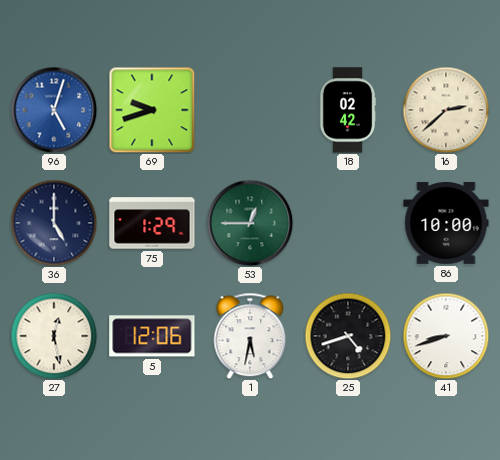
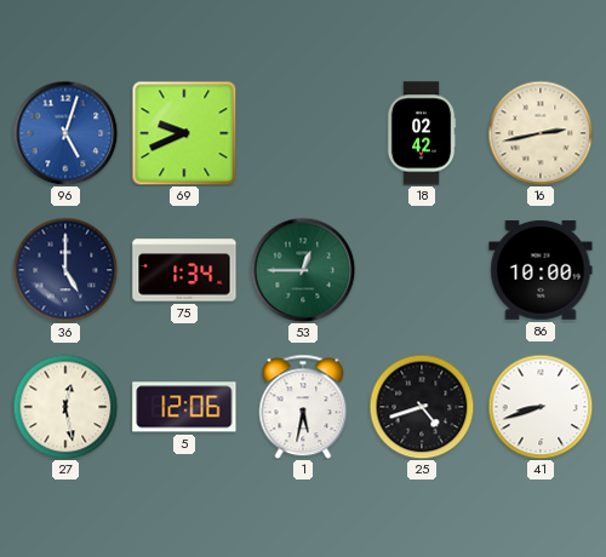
69: 9:42 -> 9:41
16: 2:38 -> 2:43
75: 1:29 -> 1:34
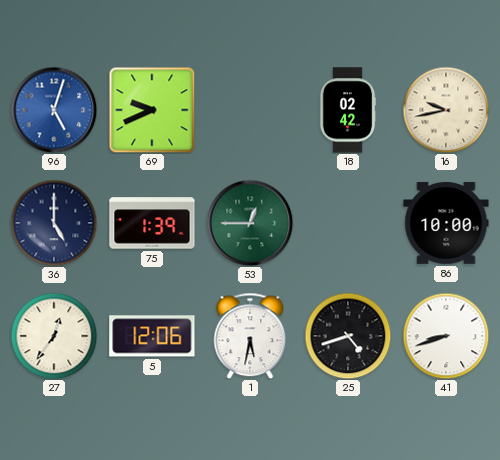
16: 2:43 -> 9:43
75: 1:34 -> 1:39
27: 12:28 -> 12:36
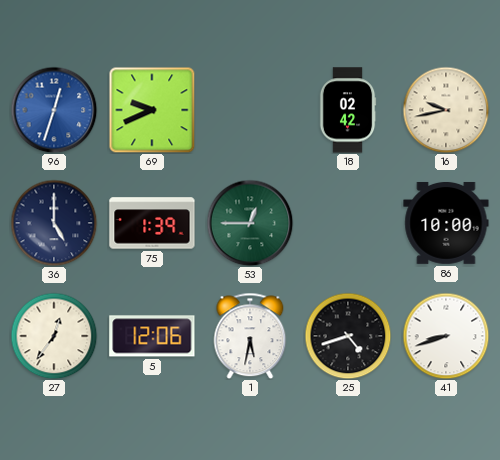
96: 5:03 -> 12:33
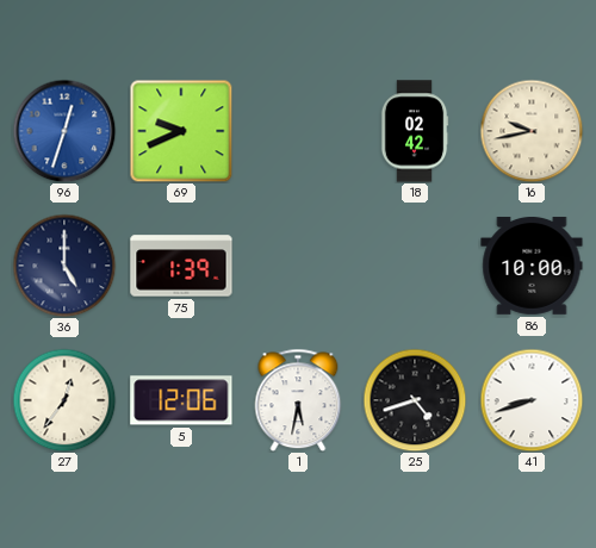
53: 12:45 -> none
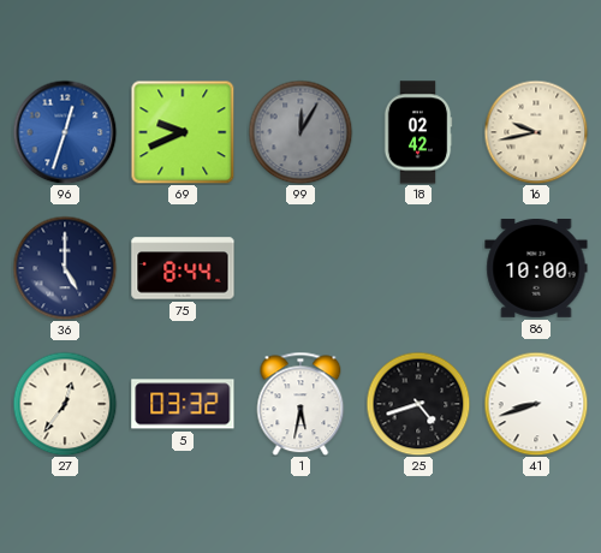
99: none -> 12:05
75: 1:39 -> 8:44
5: 12:06 -> 03:32
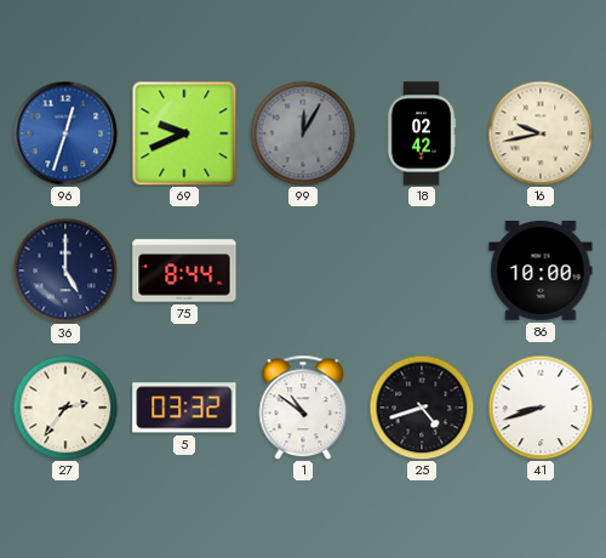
27: 12:36 -> 2:36
1: 5:32 -> 10:51
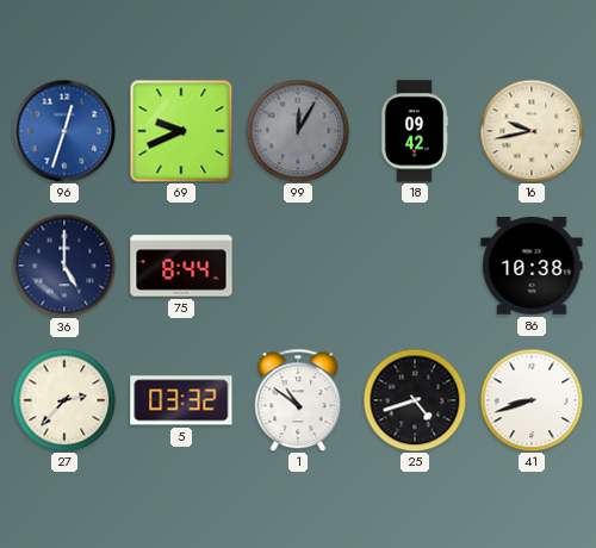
18: 02:42 -> 09:42
86: 10:00 -> 10:38
27: 2:36 -> 2:37
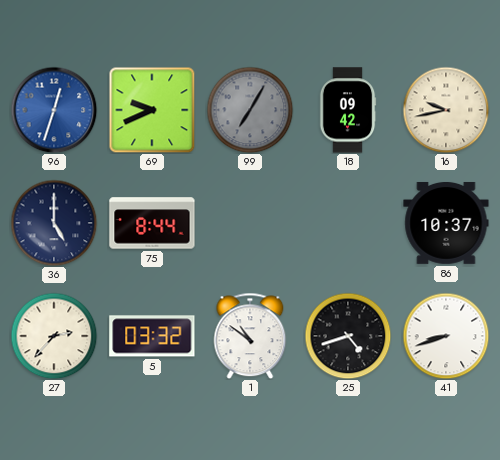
99: 12:05 -> 7:05
86: 10:38 -> 10:37
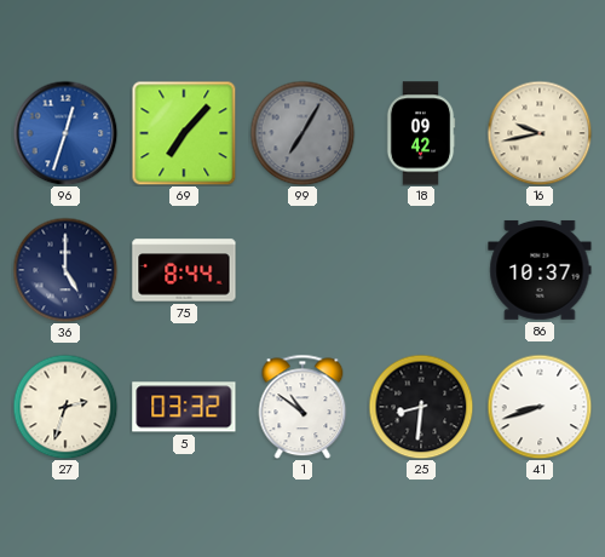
69: 9:41 -> 7:07
27: 2:37 -> 2:33
25: 4:42 -> 8:31
